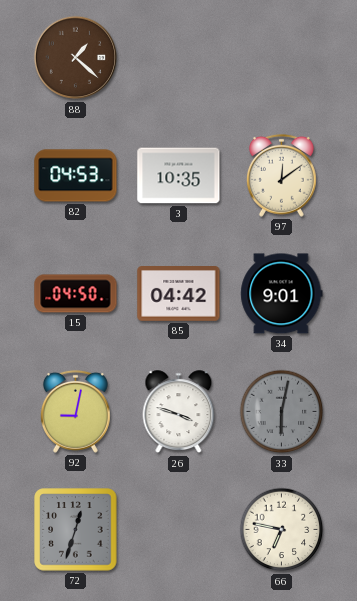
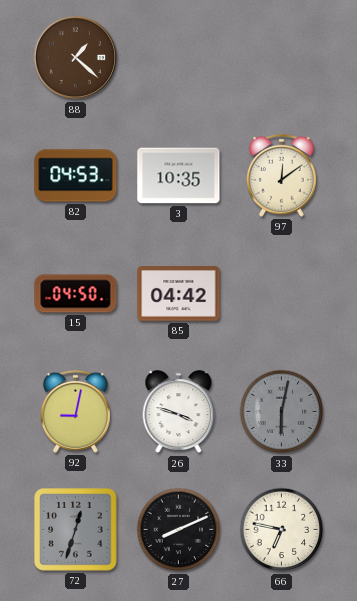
34: 9:01 -> none
27: none -> 8:11
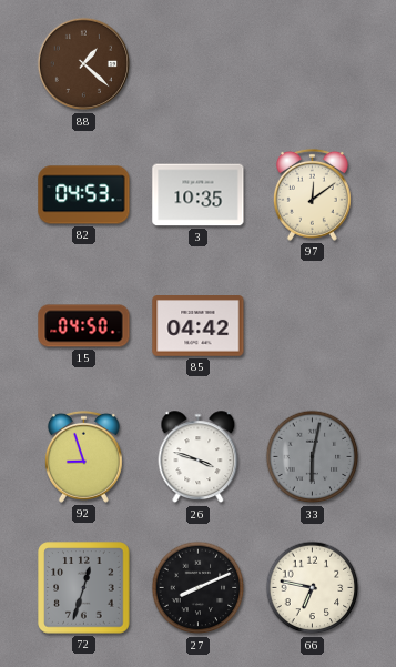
92: 9:02 -> 8:57
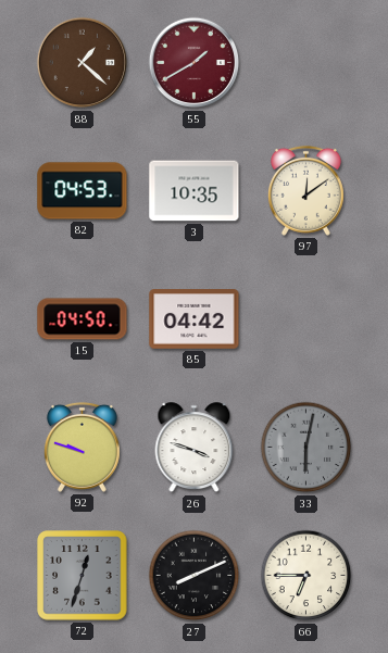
55: none -> 1:40
92: 8:57 -> 9:48
66: 6:47 -> 6:45
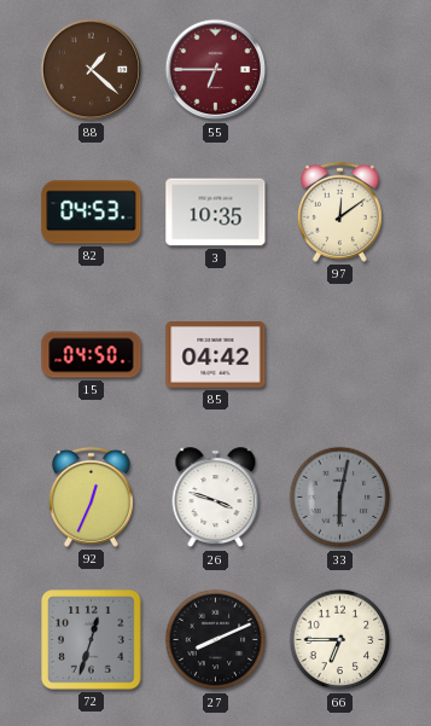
55: 1:40 -> 6:45
92: 9:48 -> 12:34
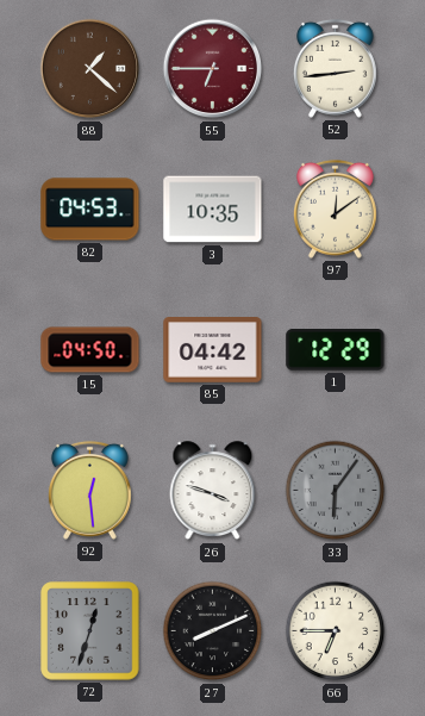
52: none -> 2:44
1: none -> 12:29
92: 12:34 -> 12:29
33: 6:02 -> 6:06
